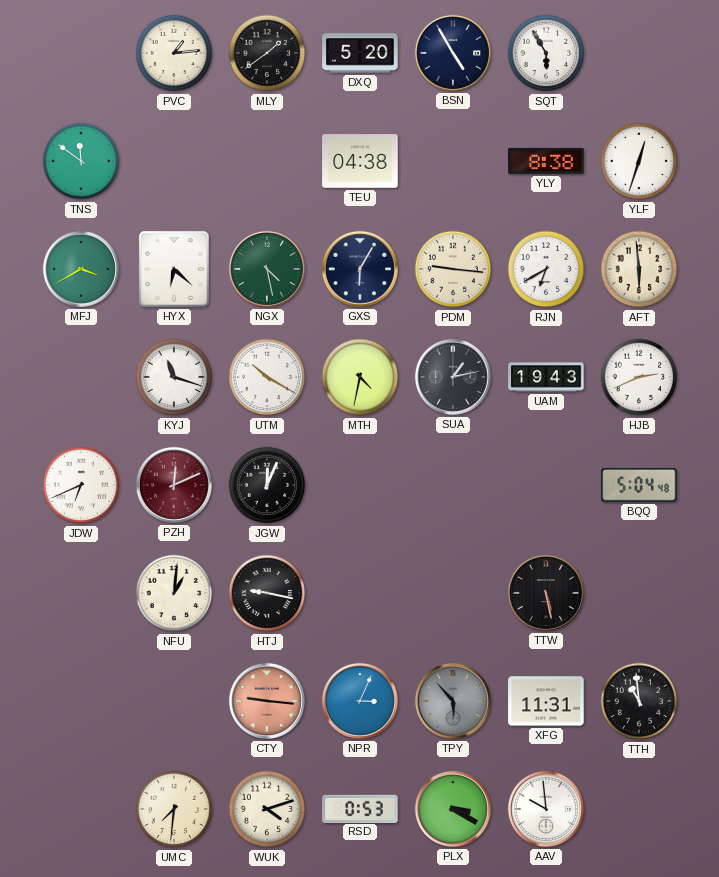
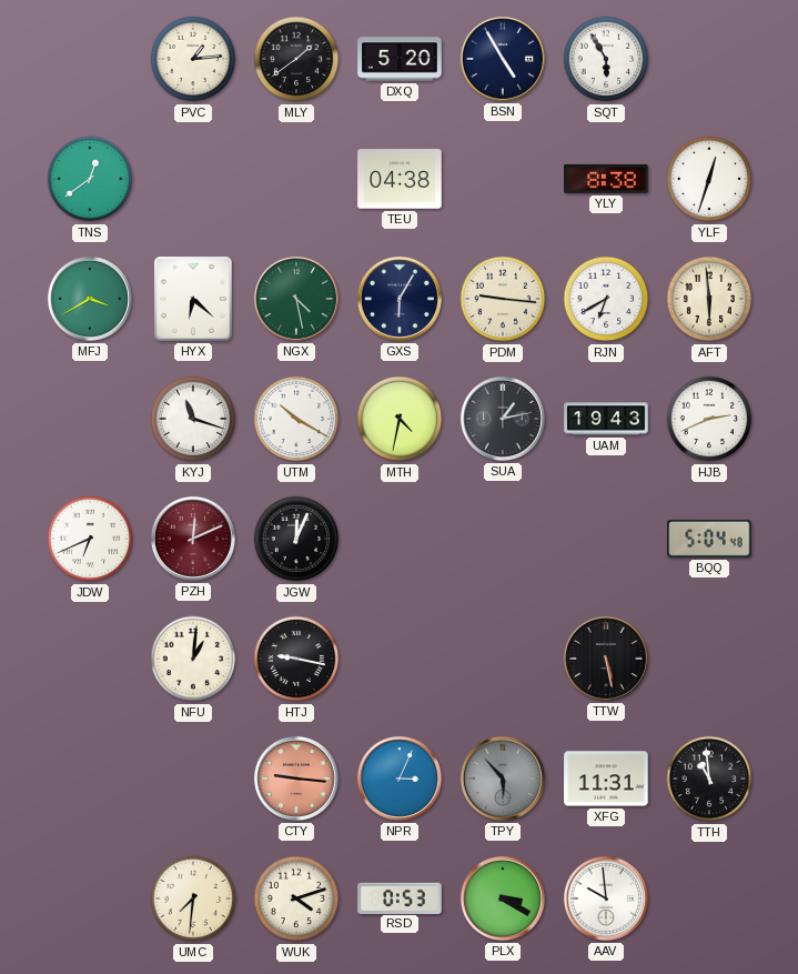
TNS: 11:51 -> 12:39
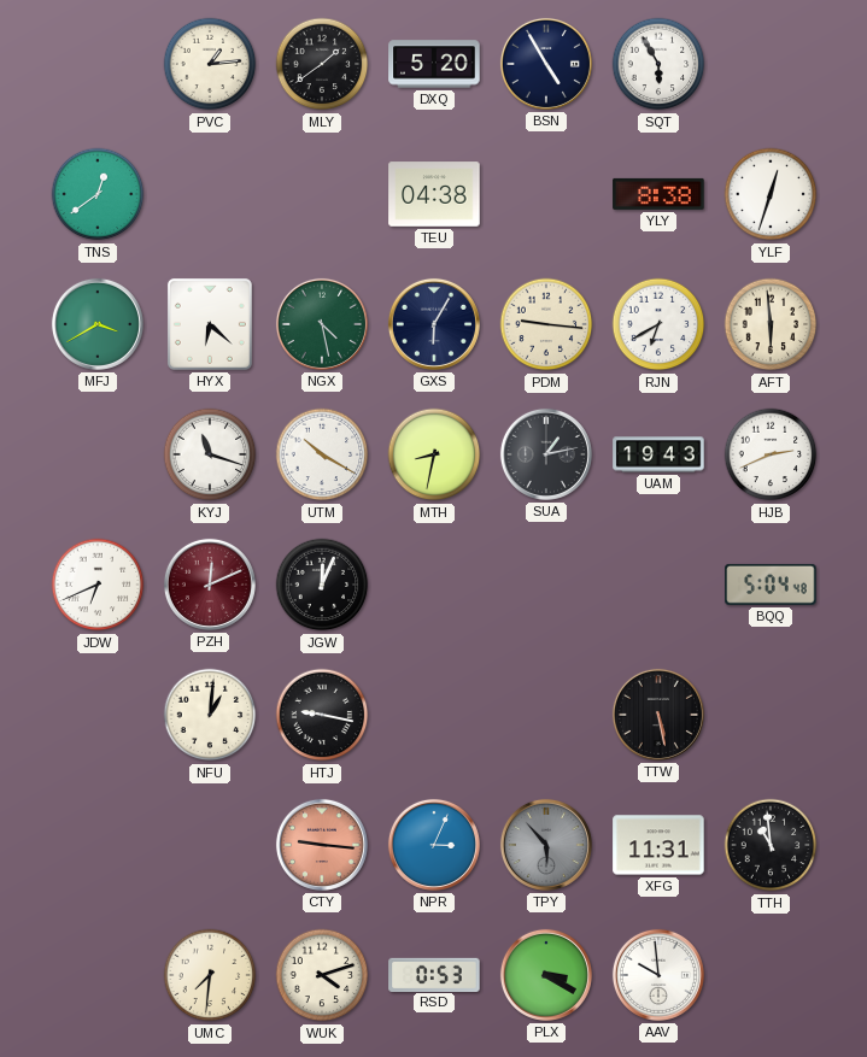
MTH: 4:32 -> 8:32
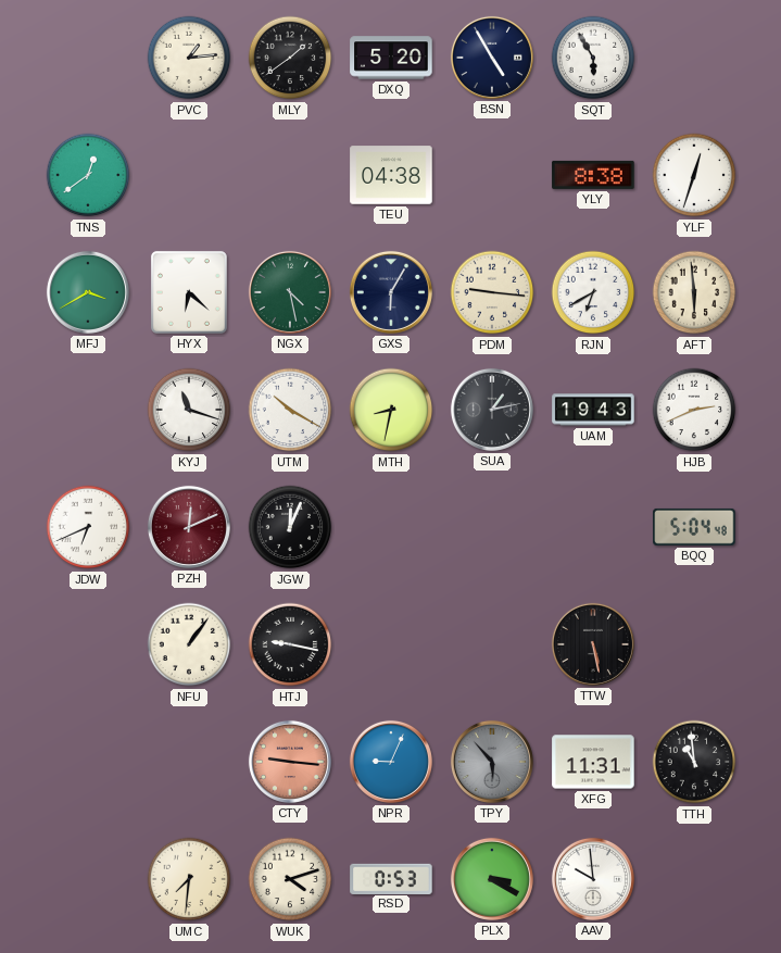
NFU: 1:01 -> 1:06
NPR: 3:04 -> 9:04
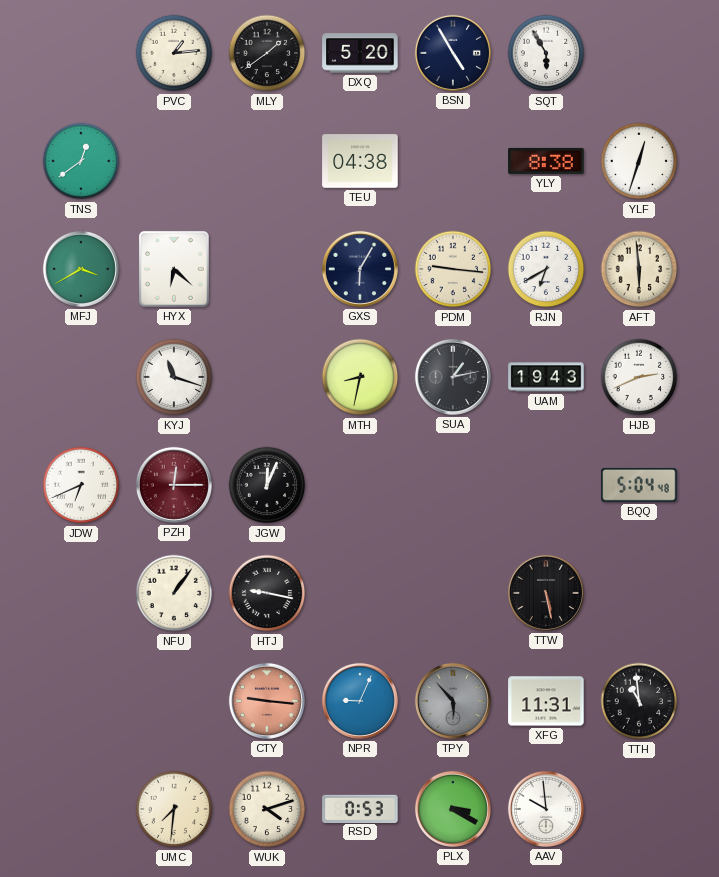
NGX: 4:28 -> none
UTM: 10:20 -> none
PZH: 12:11 -> 12:15
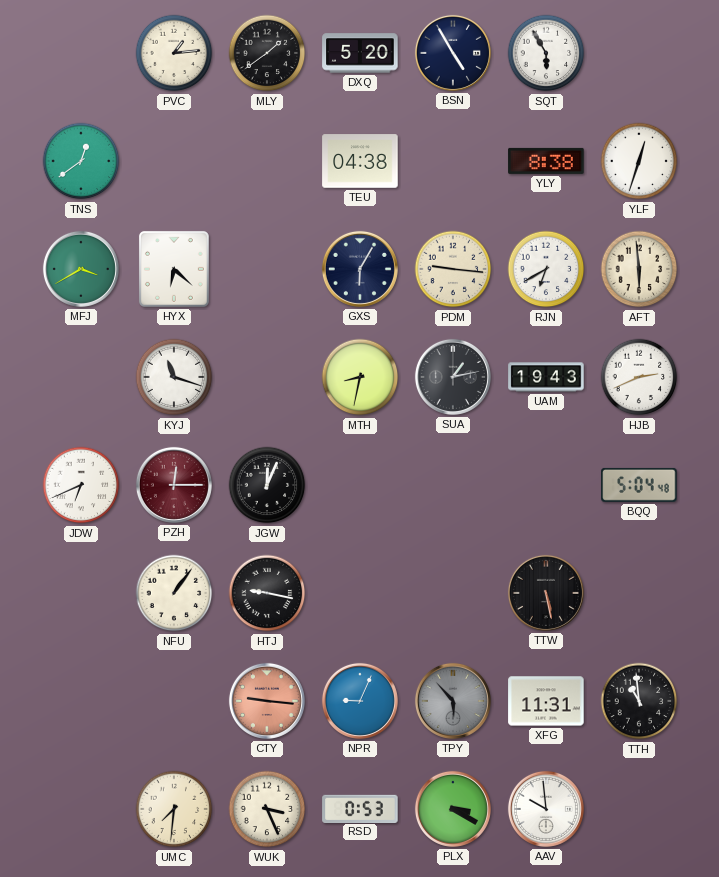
WUK: 4:12 -> 3:26
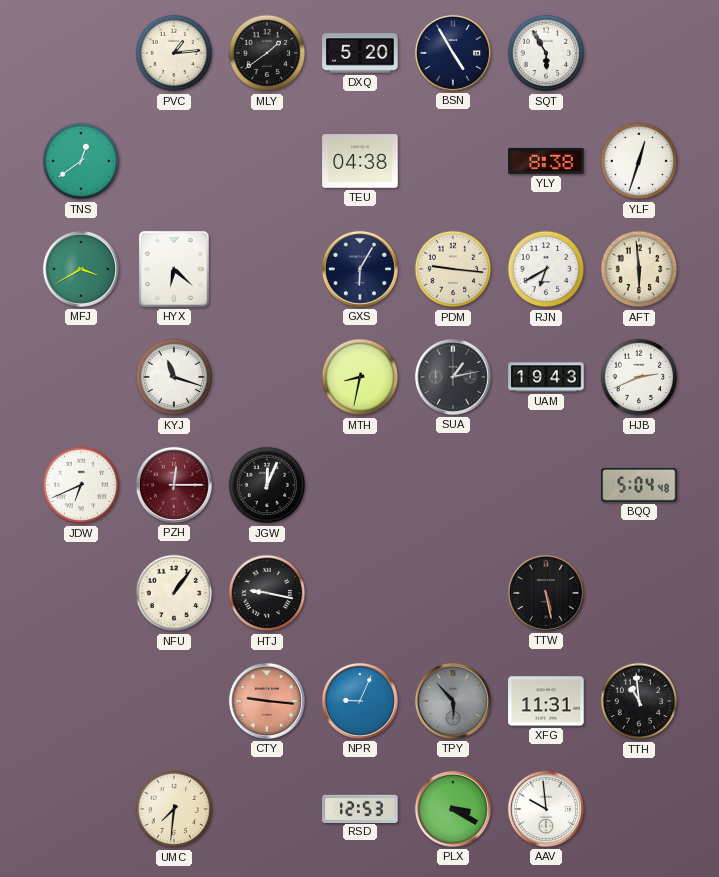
WUK: 3:26 -> none
RSD: 0:53 -> 12:53
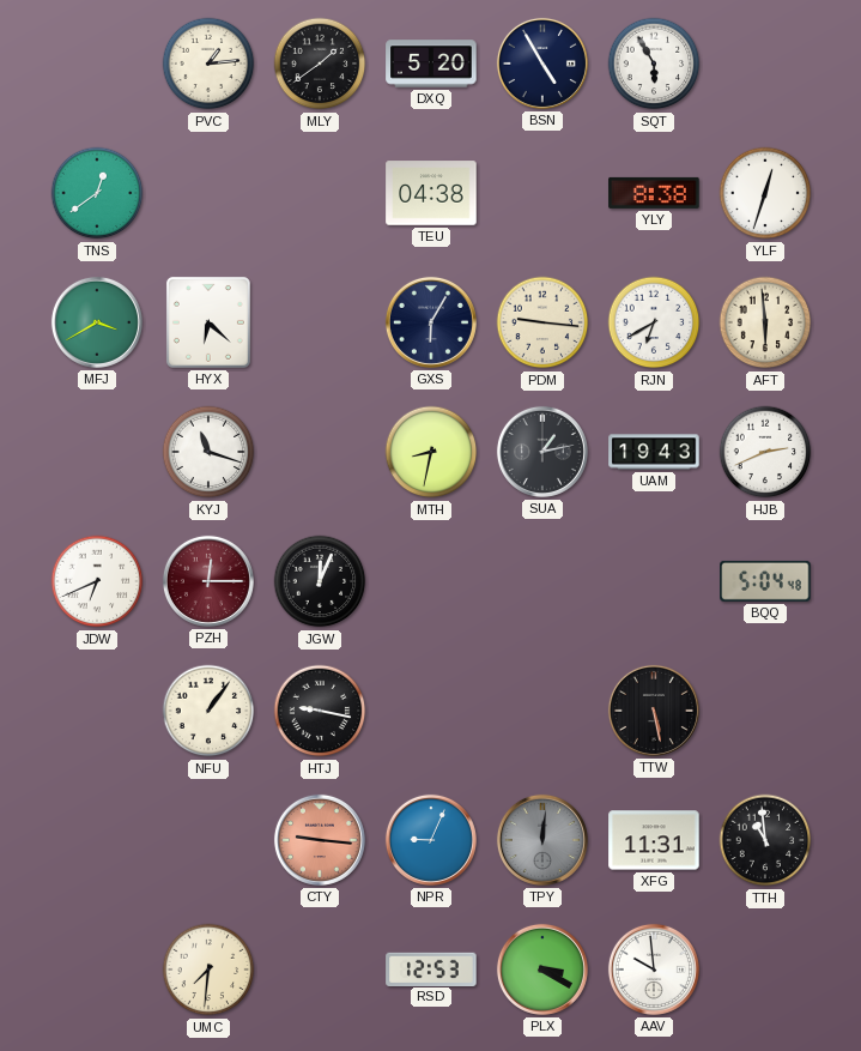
TPY: 5:53 -> 12:01
